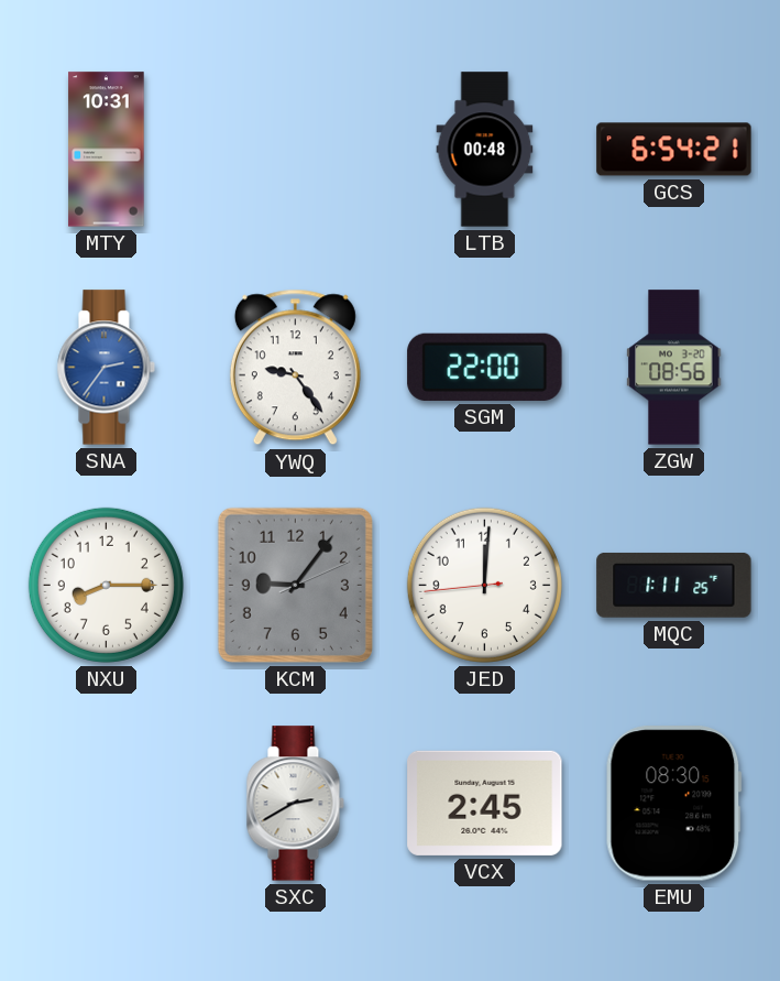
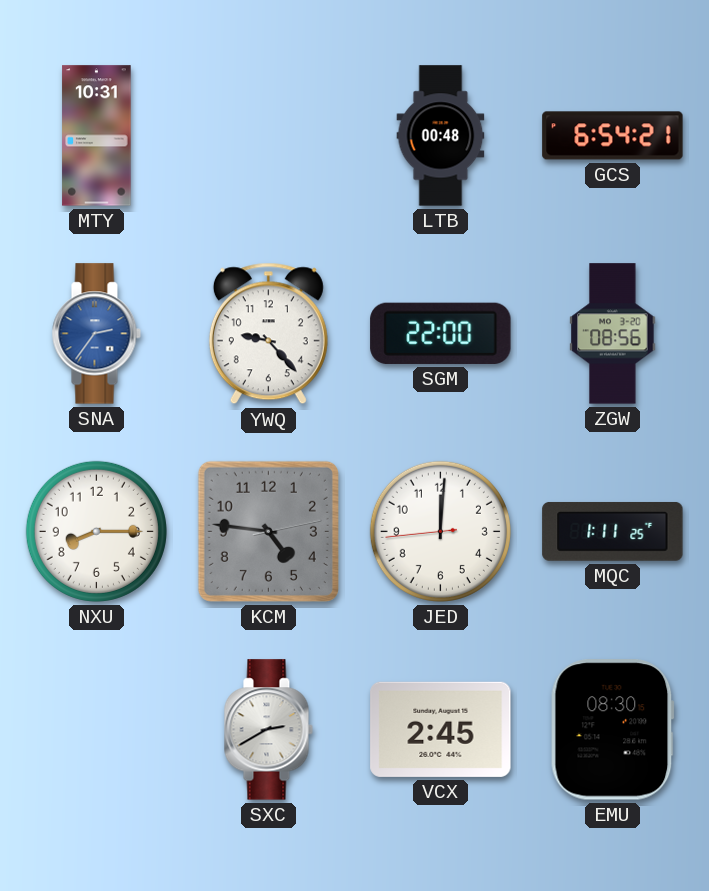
YWQ: 9:24 -> 9:23
KCM: 9:06 -> 4:46
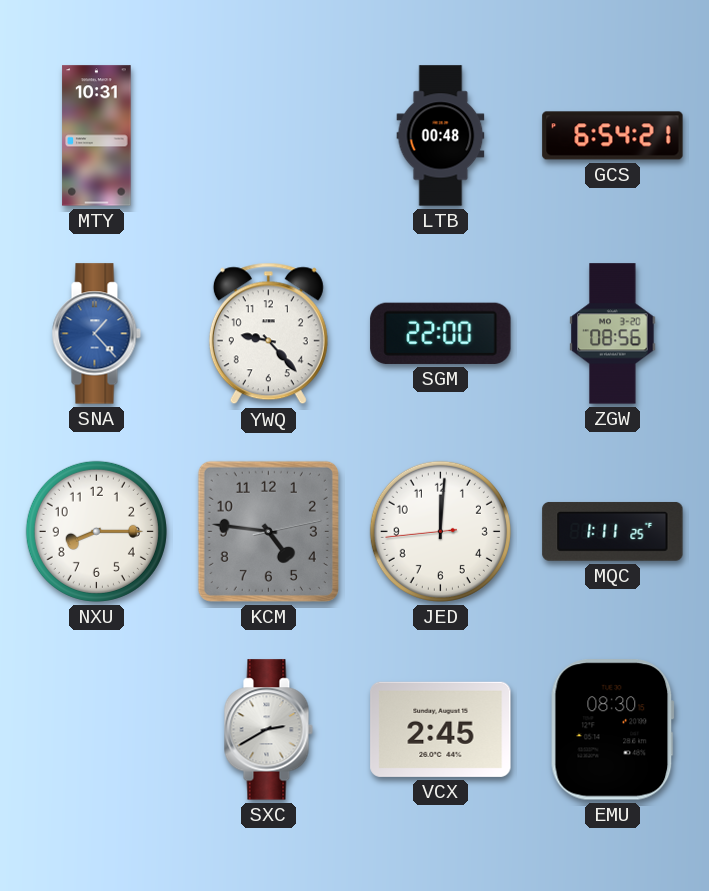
SNA: 2:36 -> 1:23
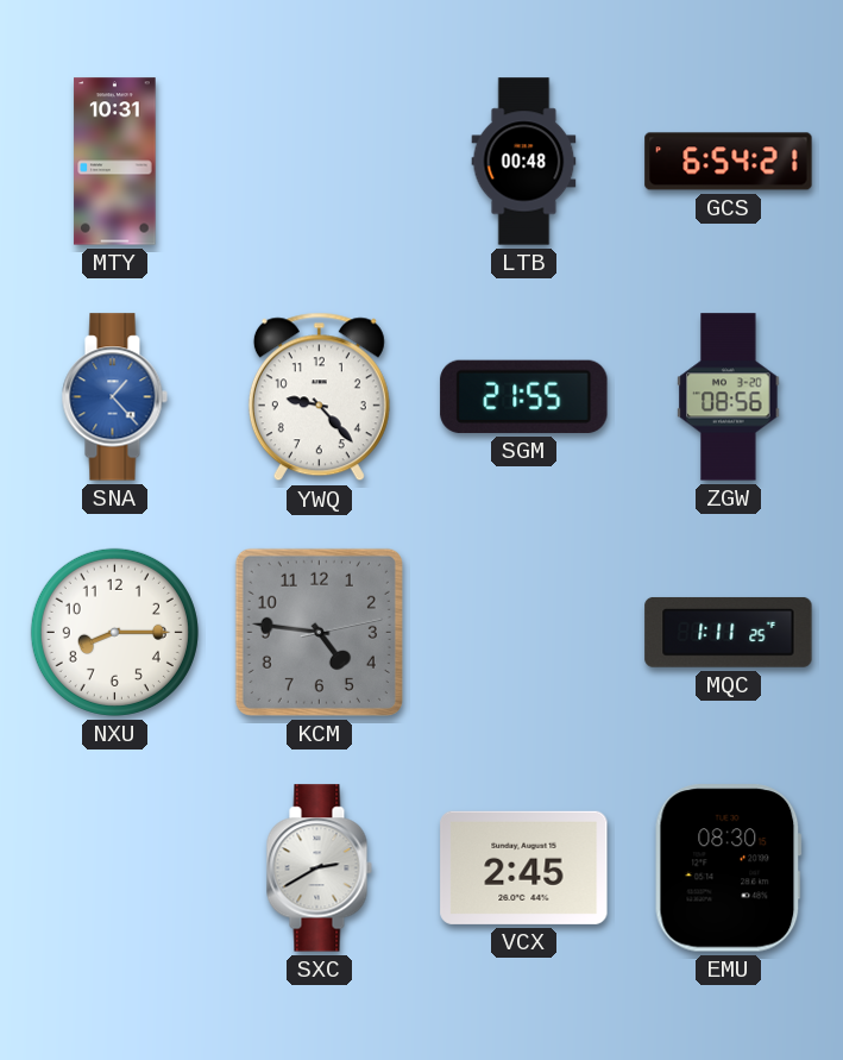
SGM: 22:00 -> 21:55
JED: 12:00 -> none
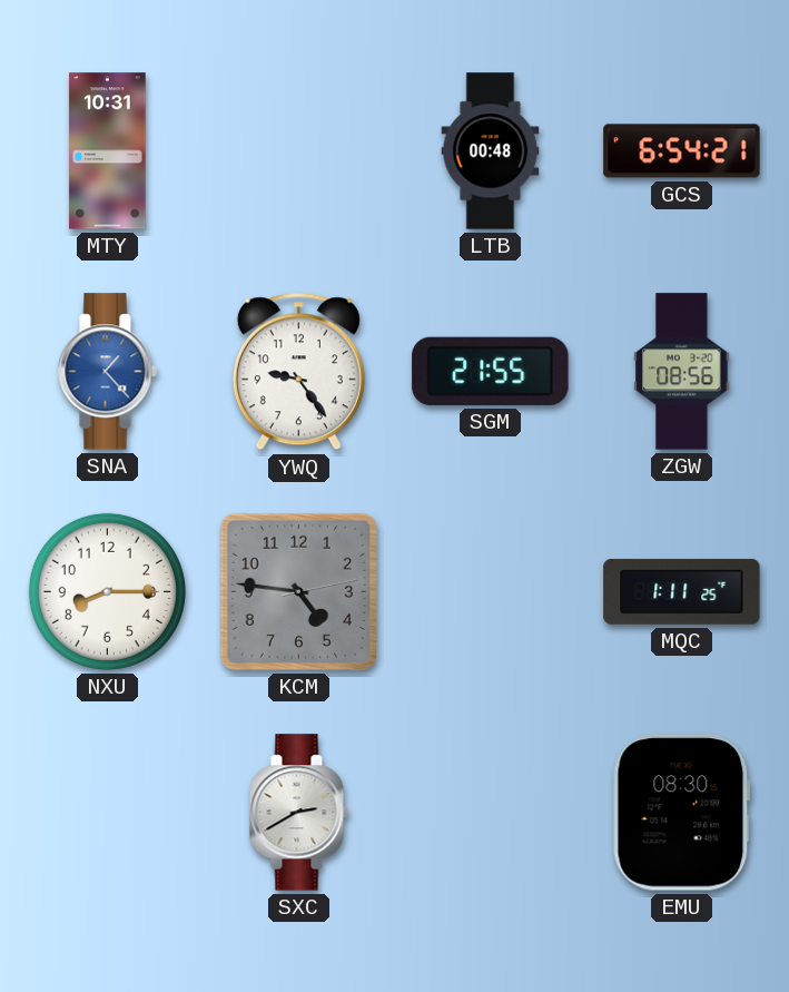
YWQ: 9:23 -> 9:24
VCX: 2:45 -> none
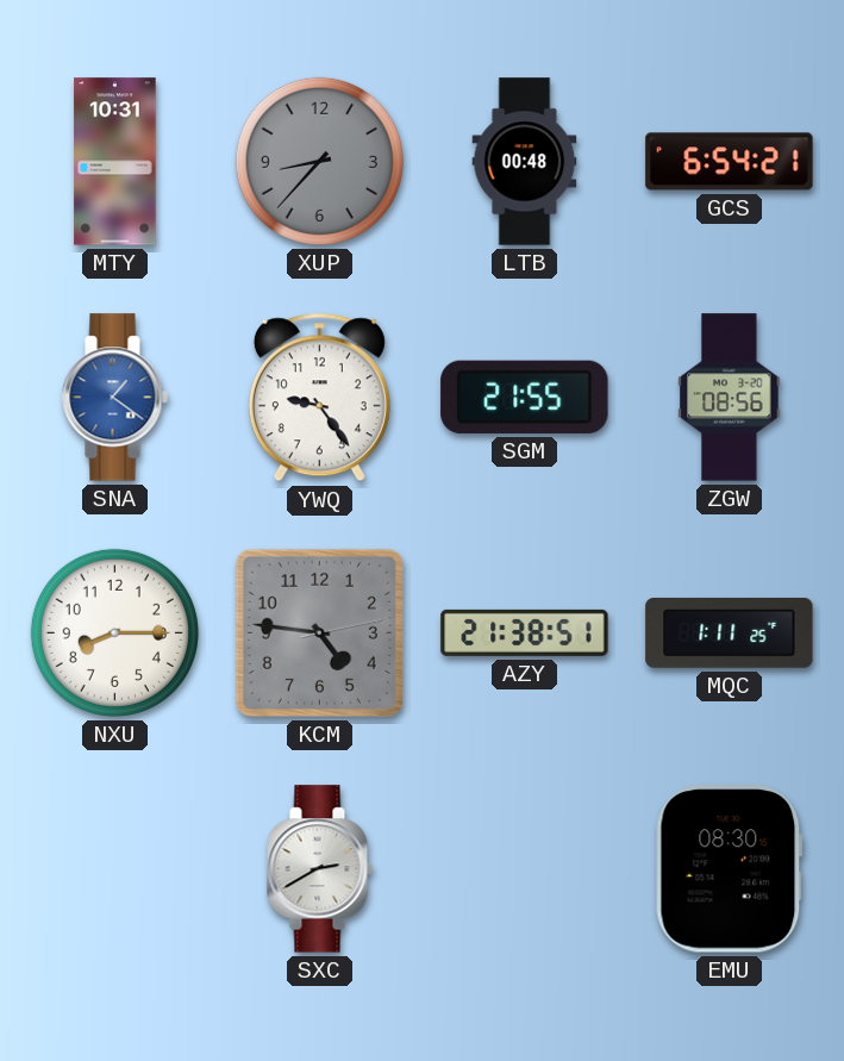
XUP: none -> 8:37
SNA: 1:23 -> 1:21
AZY: none -> 21:38
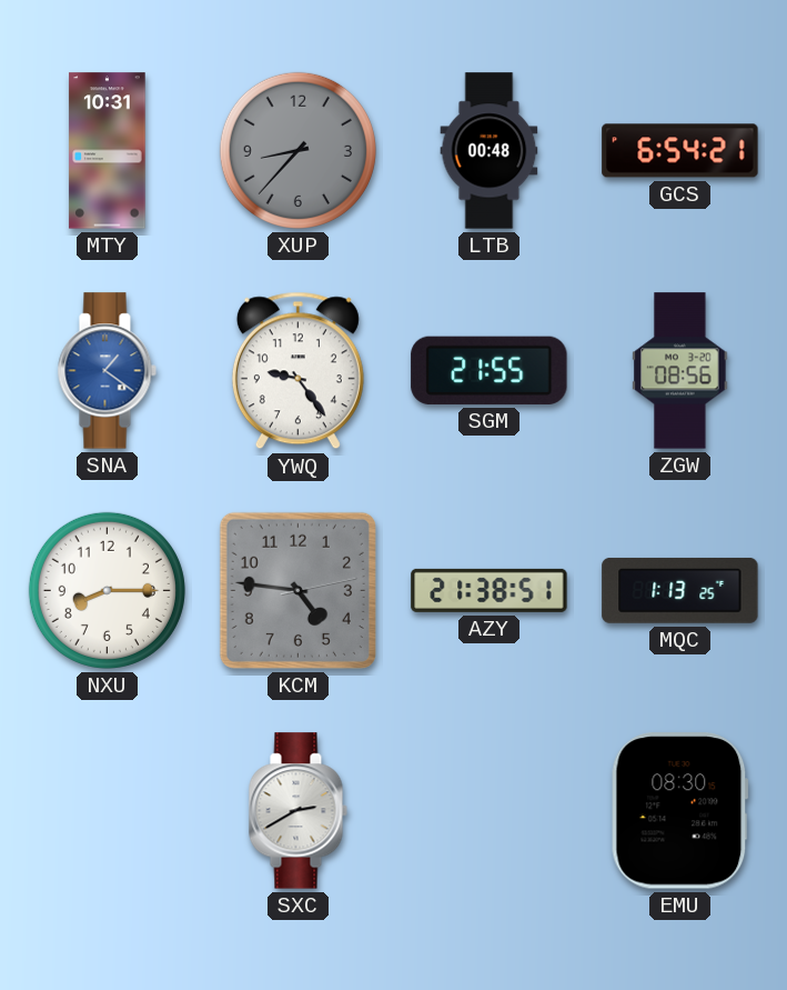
MQC: 1:11 -> 1:13
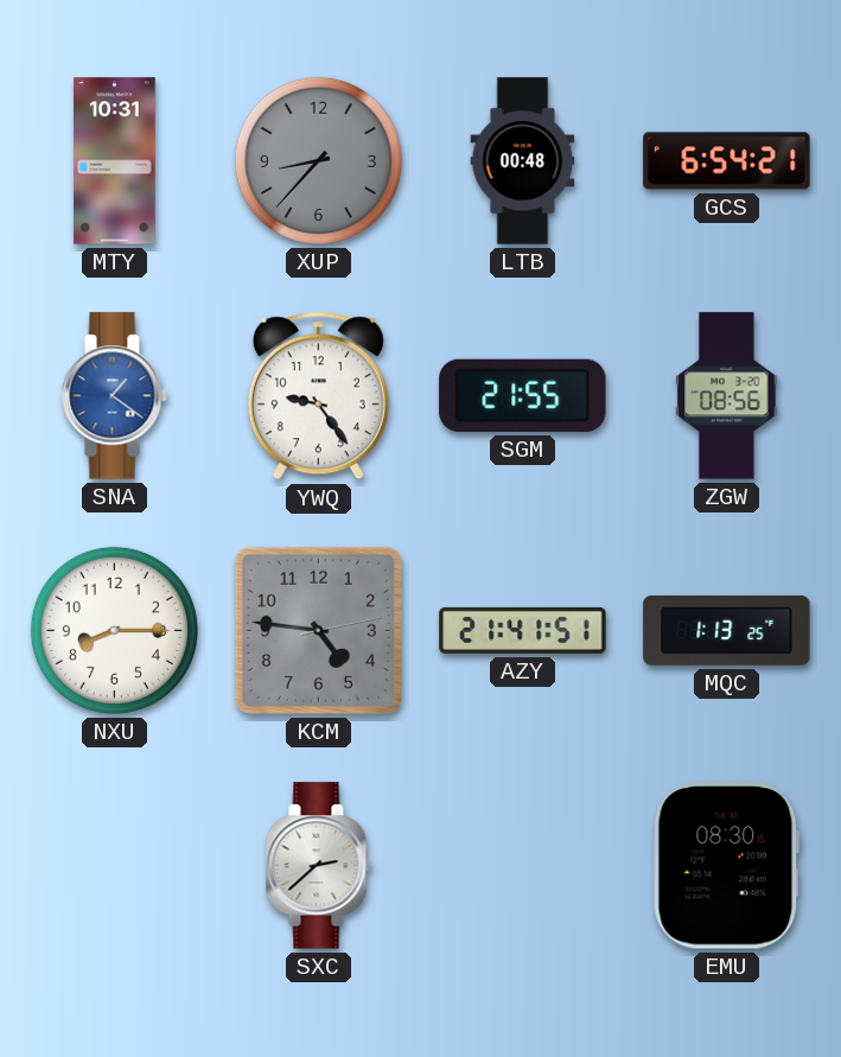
AZY: 21:38 -> 21:41
SXC: 2:40 -> 2:38
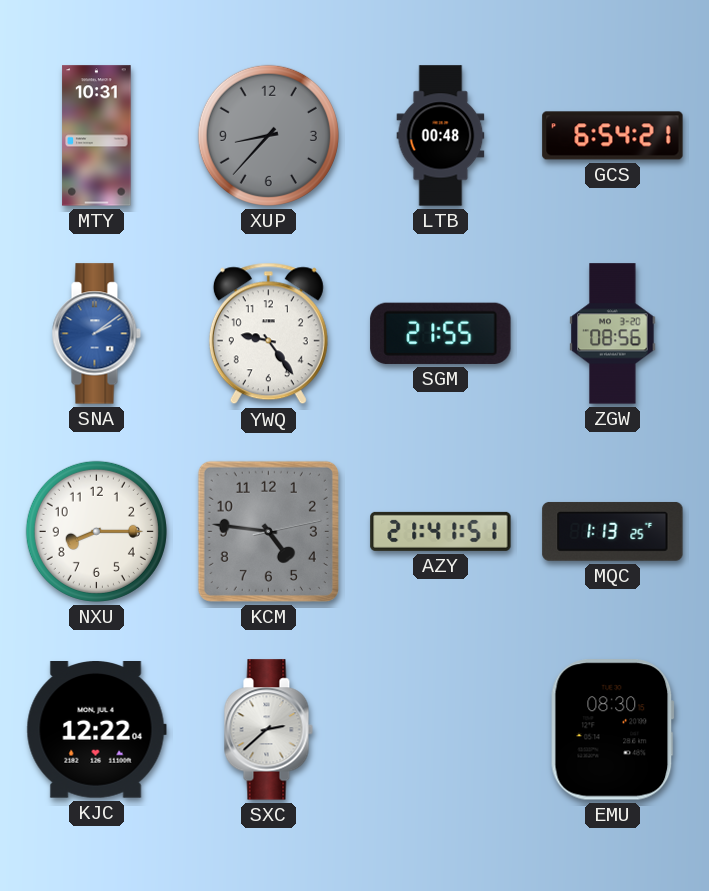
SNA: 1:21 -> 2:09
KJC: none -> 12:22
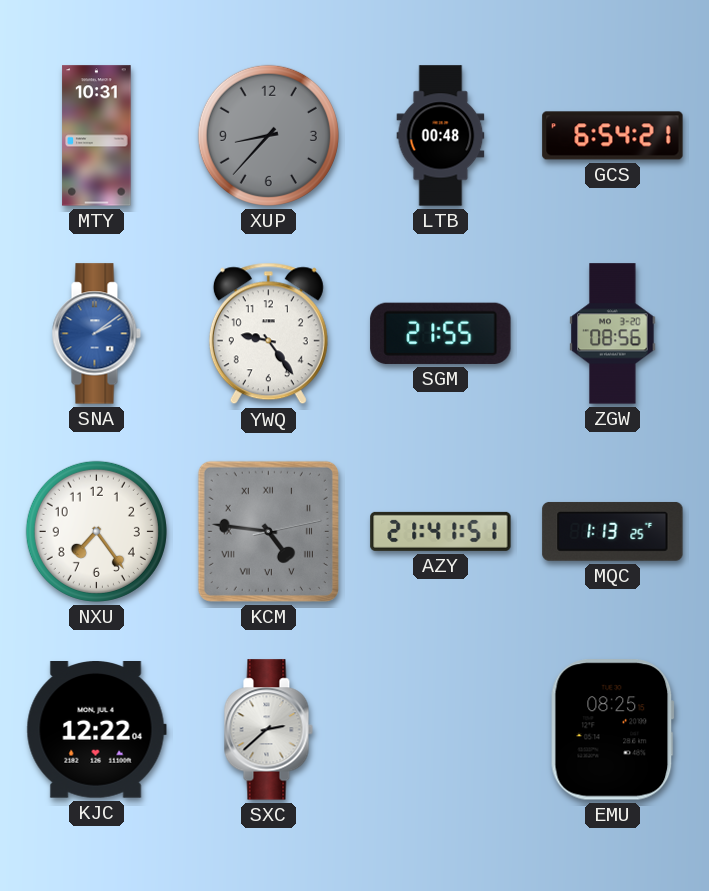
NXU: 8:15 -> 7:24
KCM numerals: Arabic -> Roman
EMU: 08:30 -> 08:25
